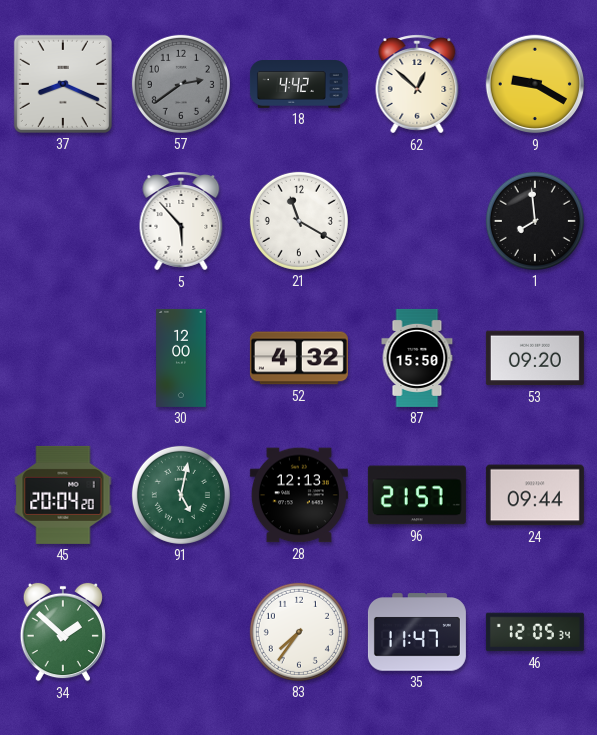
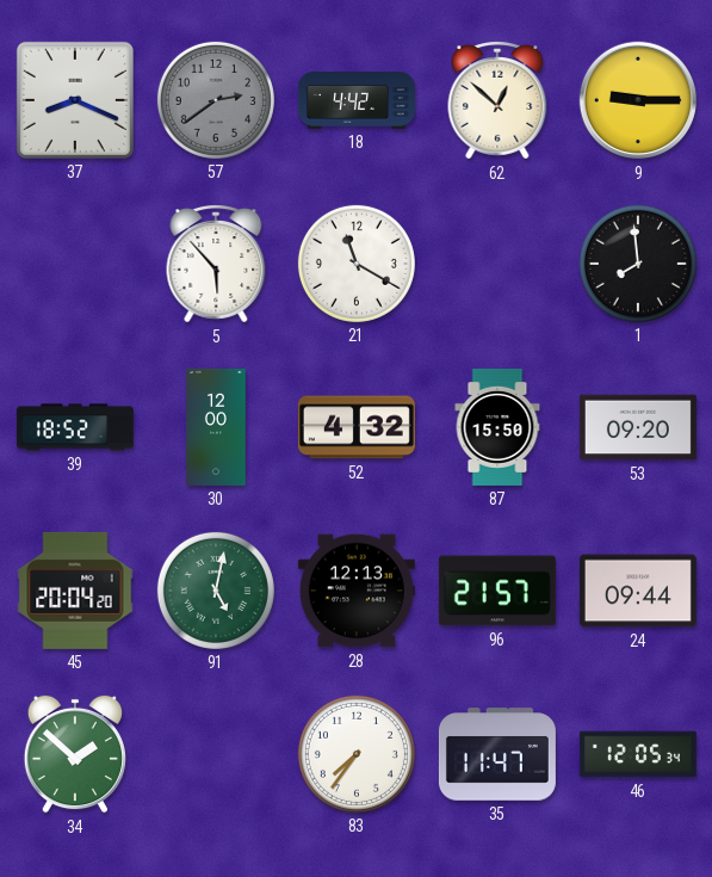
9: 9:20 -> 9:15
39: none -> 18:52
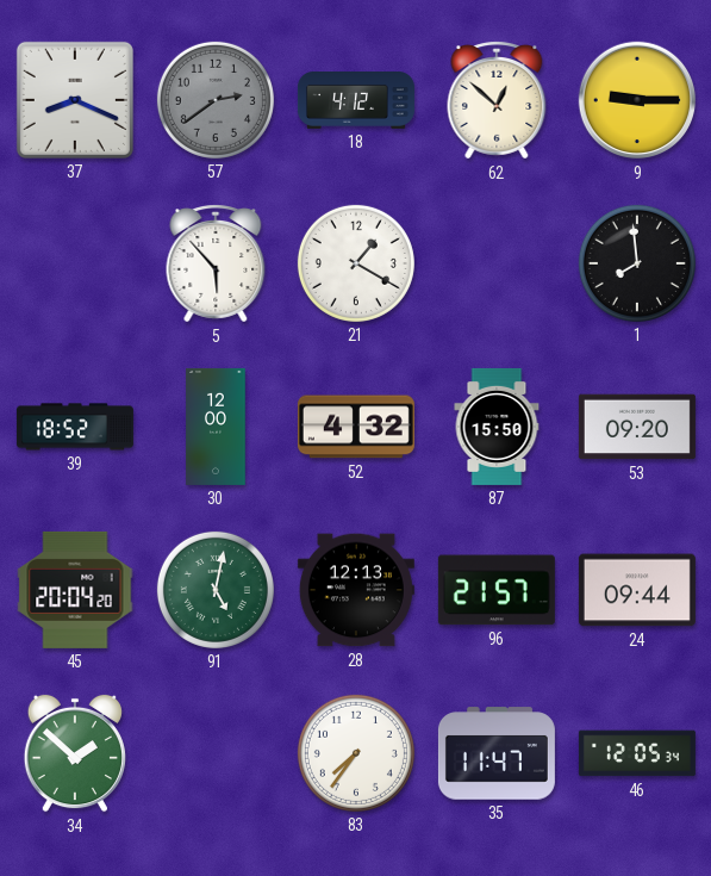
18: 4:42 -> 4:12
21: 11:20 -> 1:20
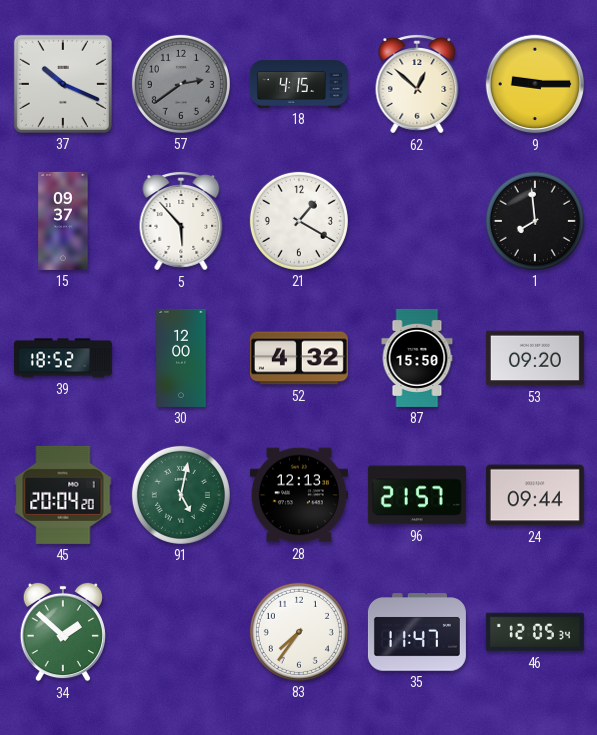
37: 8:19 -> 10:19
18: 4:12 -> 4:15
15: none -> 09:37
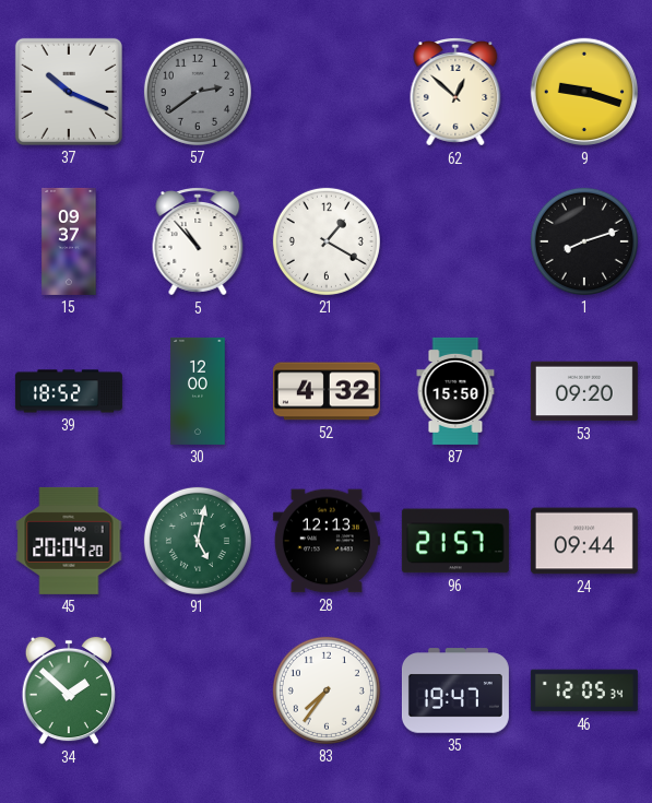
18: 4:15 -> none
9: 9:15 -> 9:18
5: 5:53 -> 10:53
1: 7:59 -> 8:12
35: 11:47 -> 19:47
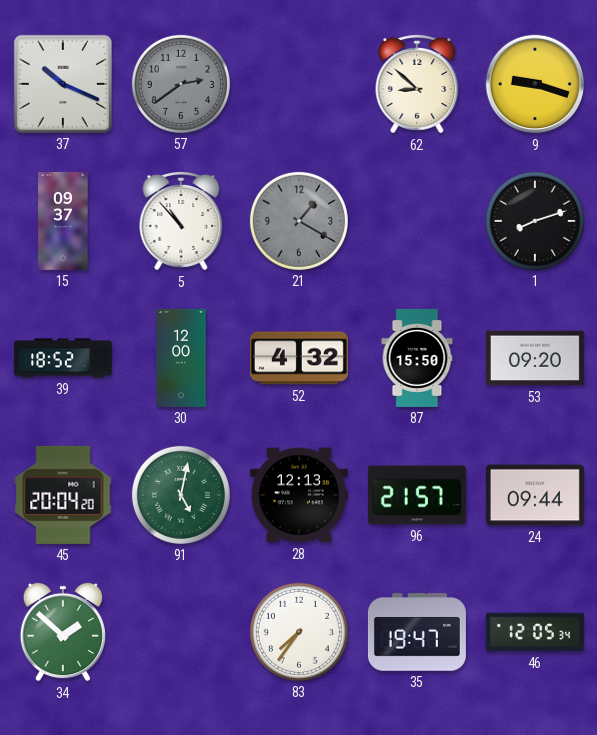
62: 12:52 -> 8:52
21 dial: white -> grey
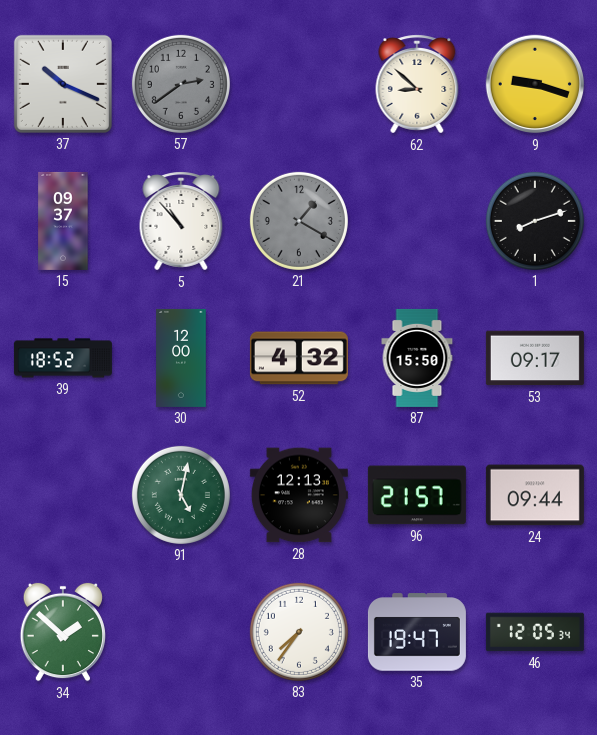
53: 09:20 -> 09:17
45: 20:04 -> none
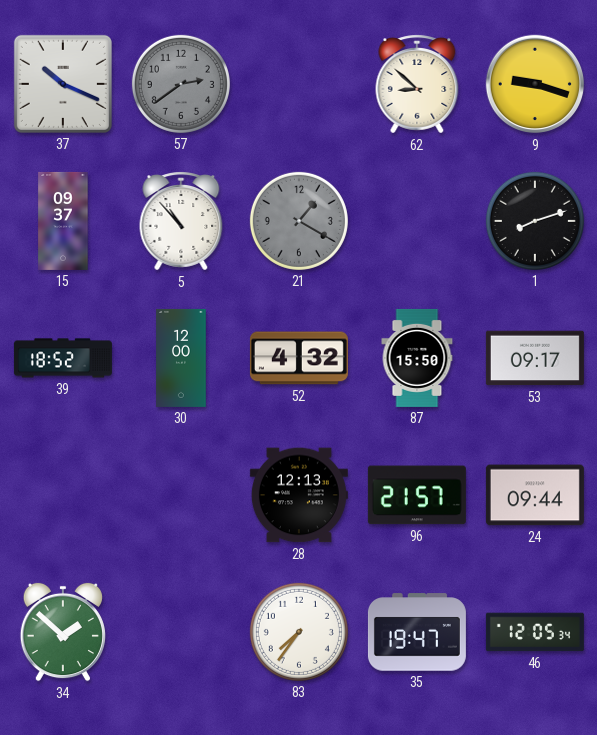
91: 5:02 -> none
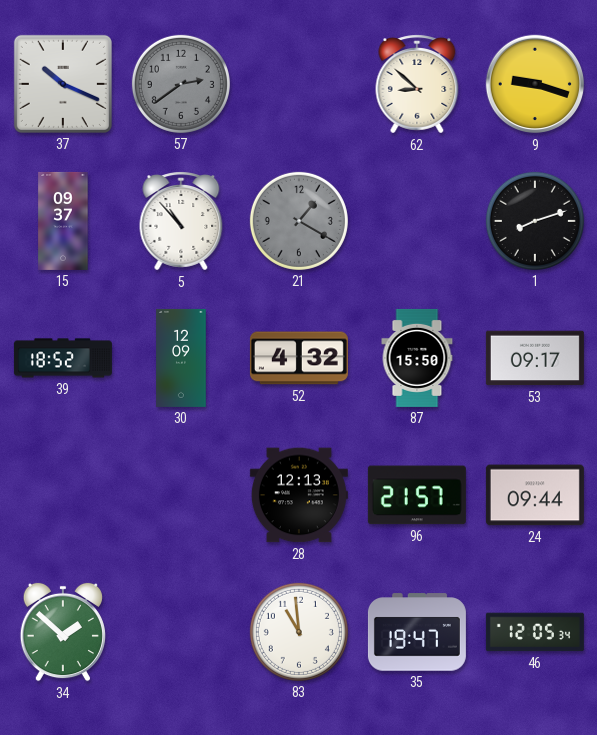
30: 12:00 -> 12:09
83: 7:36 -> 10:59
